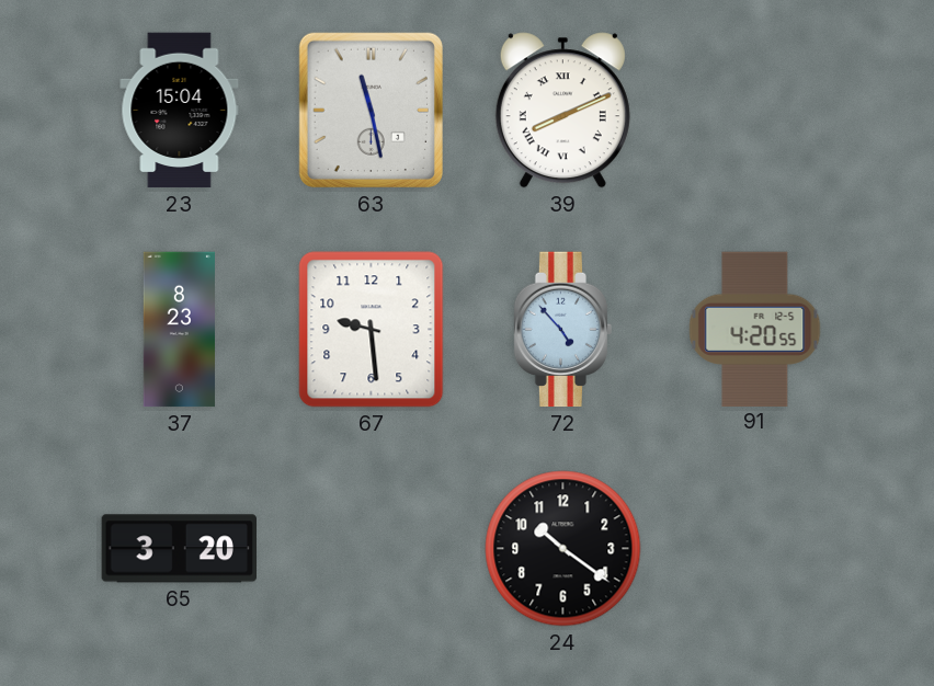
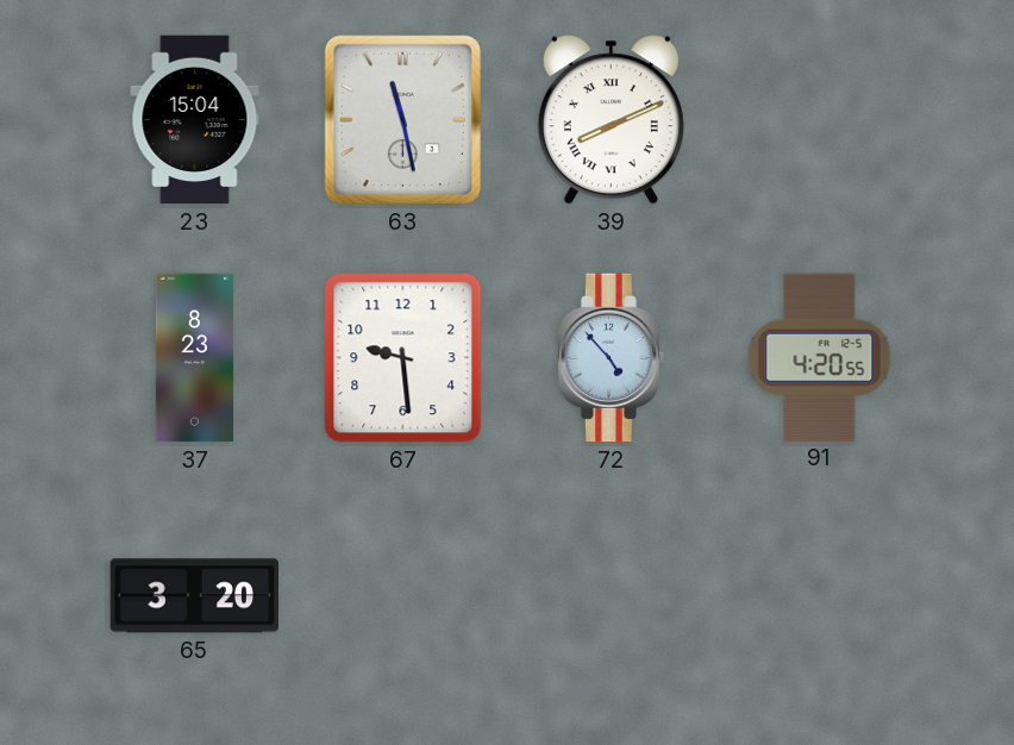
24: 10:21 -> none
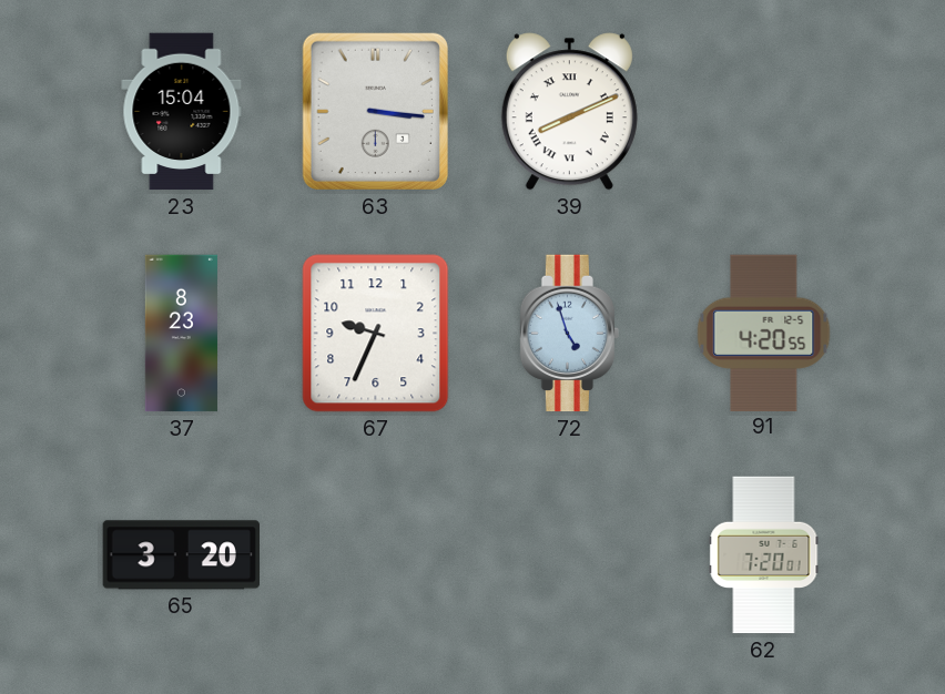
63: 11:28 -> 3:16
67: 9:29 -> 9:34
72: 4:53 -> 4:57
62: none -> 7:20
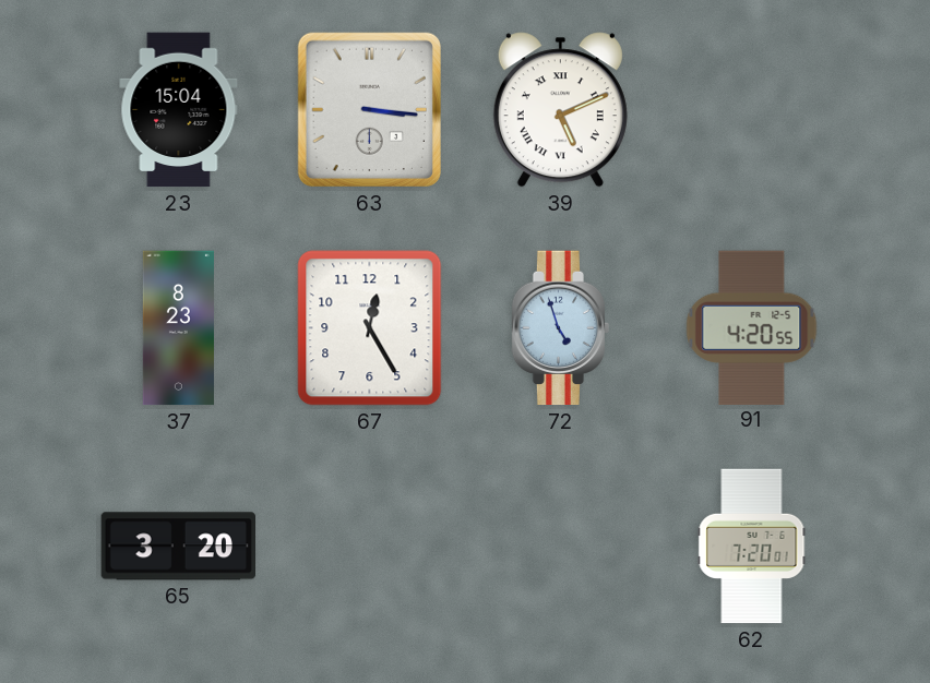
39: 8:11 -> 5:11
67: 9:34 -> 12:25
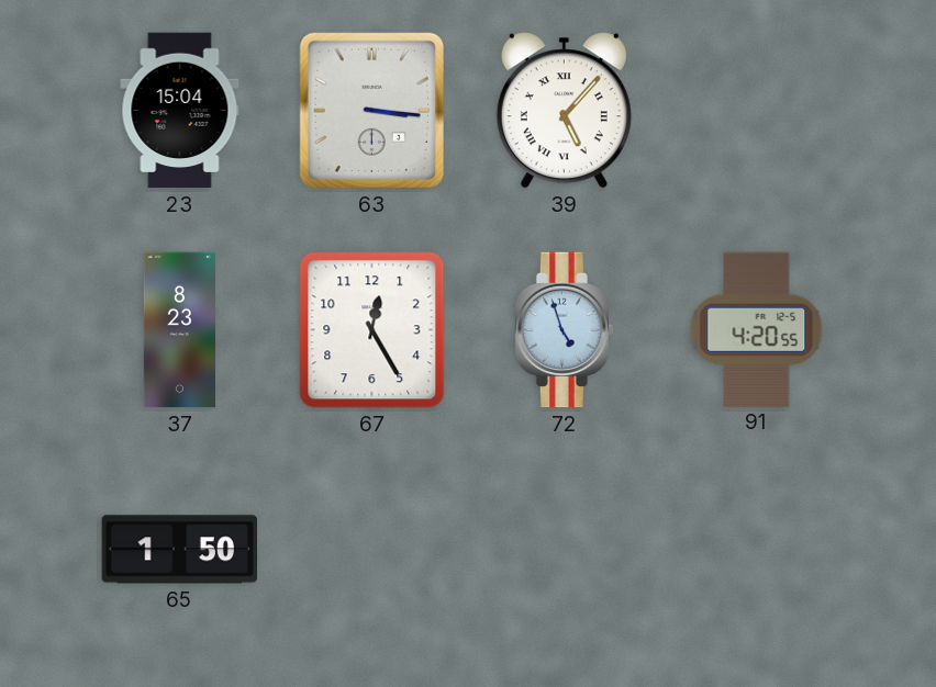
39: 5:11 -> 5:07
65: 3:20 -> 1:50
62: 7:20 -> none
